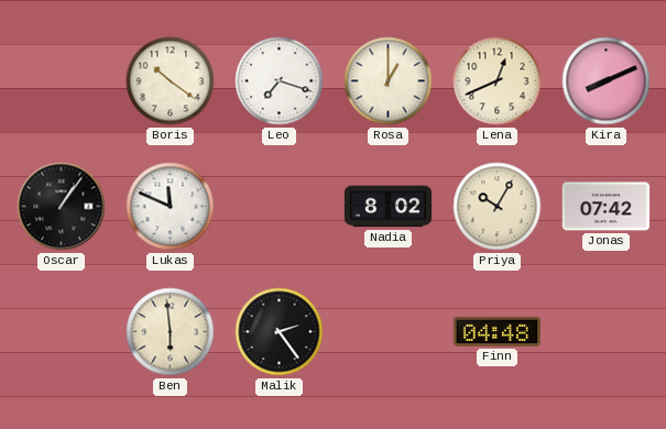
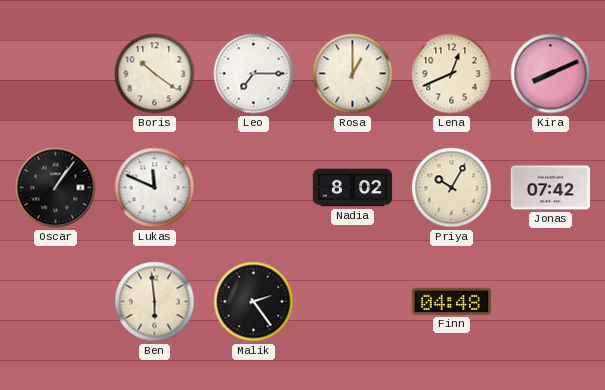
Leo: 7:18 -> 7:15
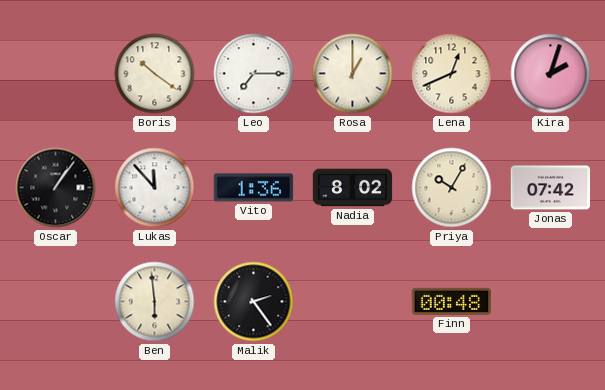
Kira: 8:11 -> 2:03
Lukas: 11:49 -> 11:53
Vito: none -> 1:36
Finn: 04:48 -> 00:48
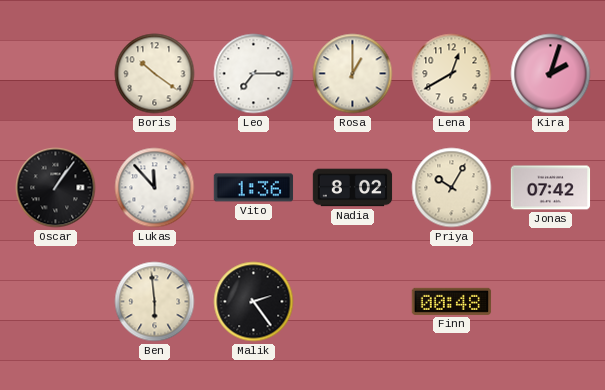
Lena: 12:41 -> 12:40
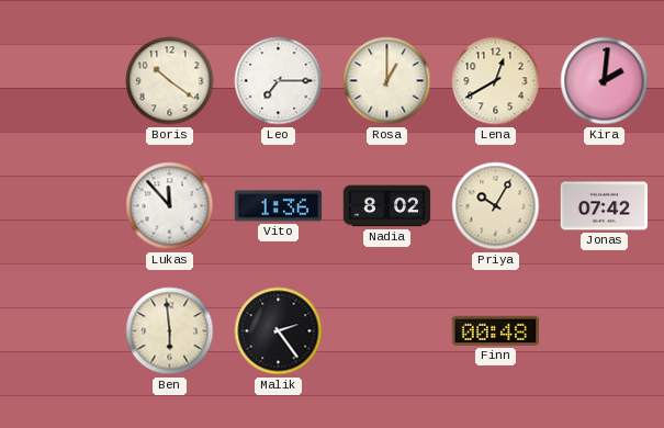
Kira: 2:03 -> 2:01
Oscar: 1:06 -> none
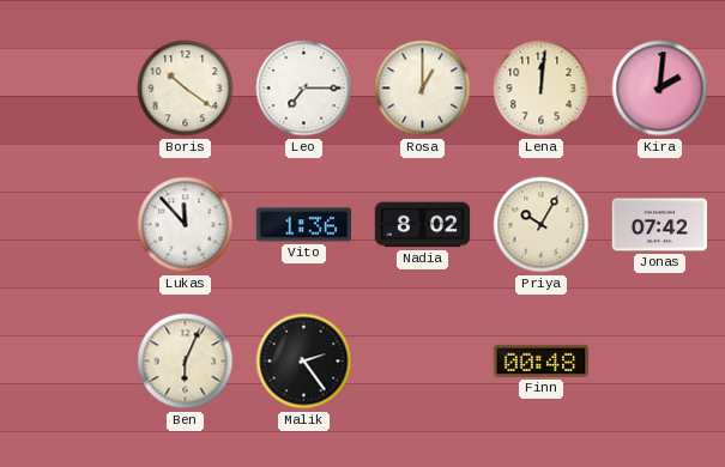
Lena: 12:40 -> 12:01
Ben: 5:59 -> 6:04
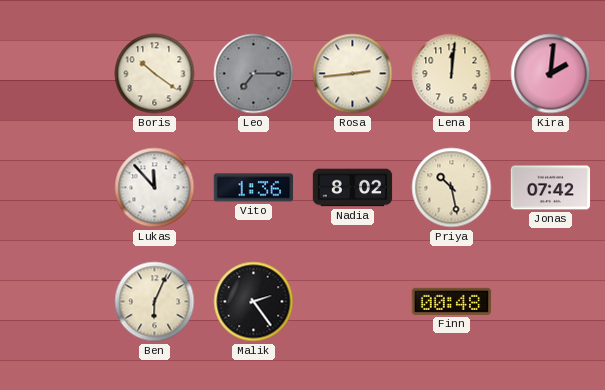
Leo dial: white -> grey
Rosa: 1:00 -> 2:44
Priya: 10:05 -> 10:28
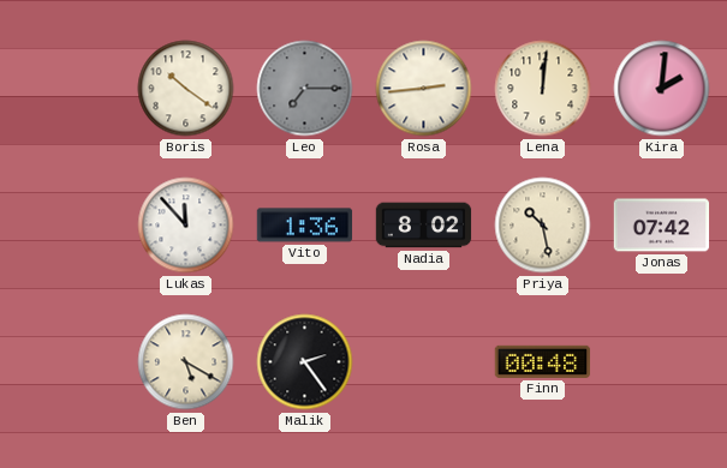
Ben: 6:04 -> 5:20
